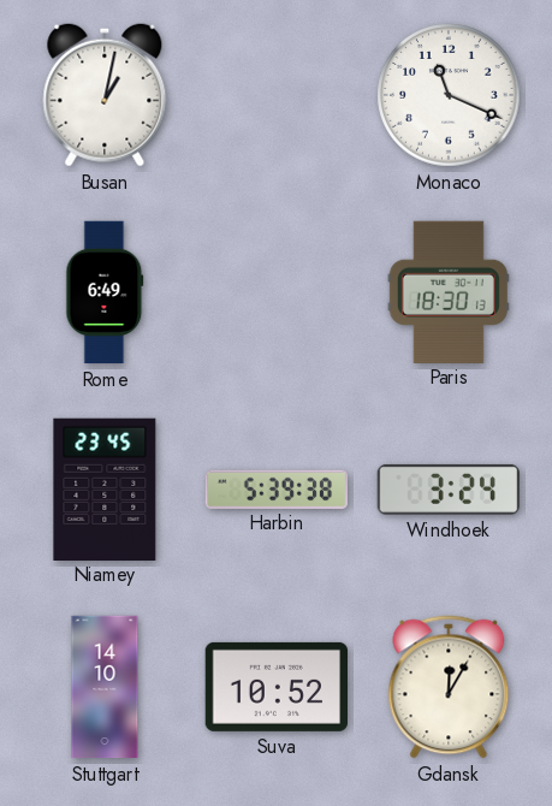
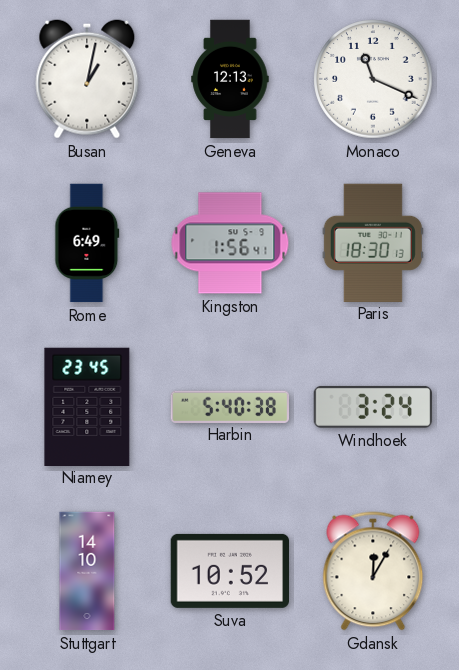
Geneva: none -> 12:13
Kingston: none -> 1:56
Harbin: 5:39 -> 5:40
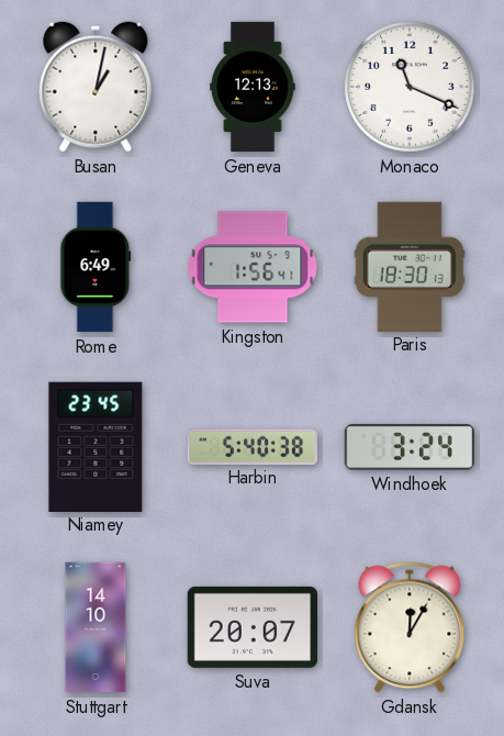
Suva: 10:52 -> 20:07
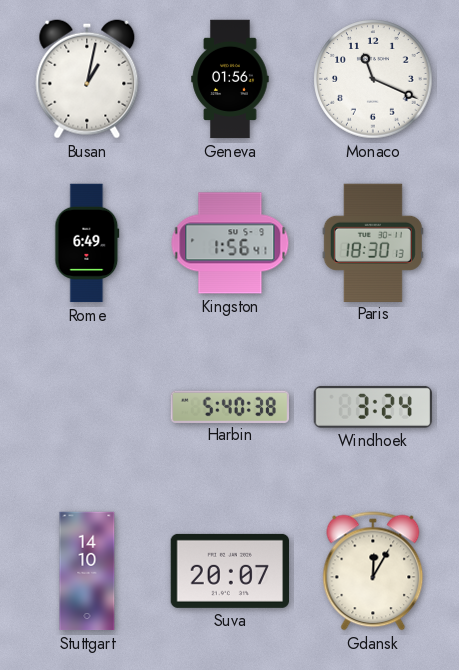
Geneva: 12:13 -> 01:56
Niamey: 23:45 -> none
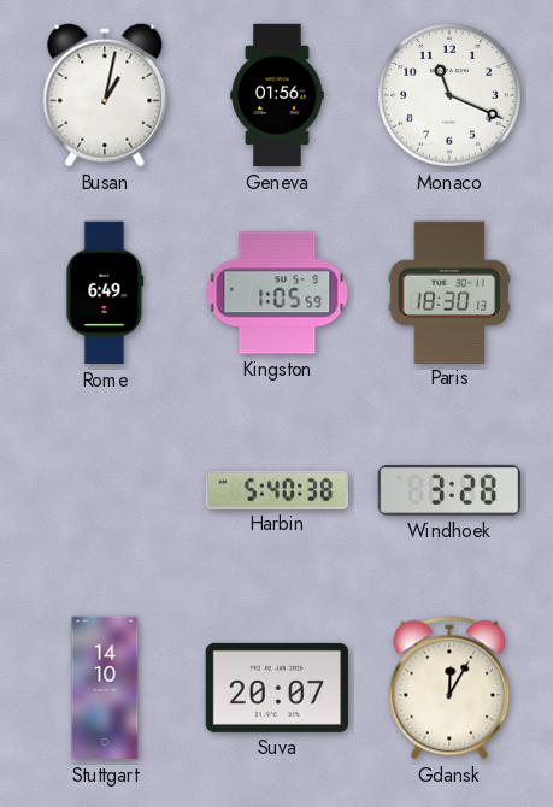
Kingston: 1:56 -> 1:05
Windhoek: 3:24 -> 3:28
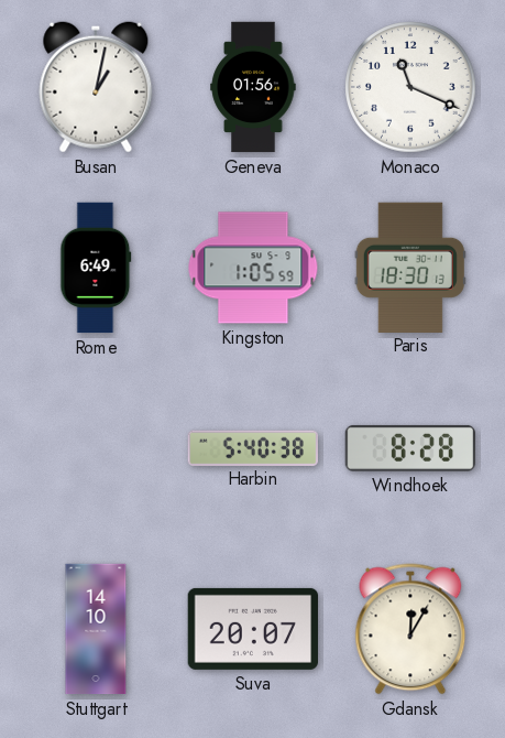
Windhoek: 3:28 -> 8:28
